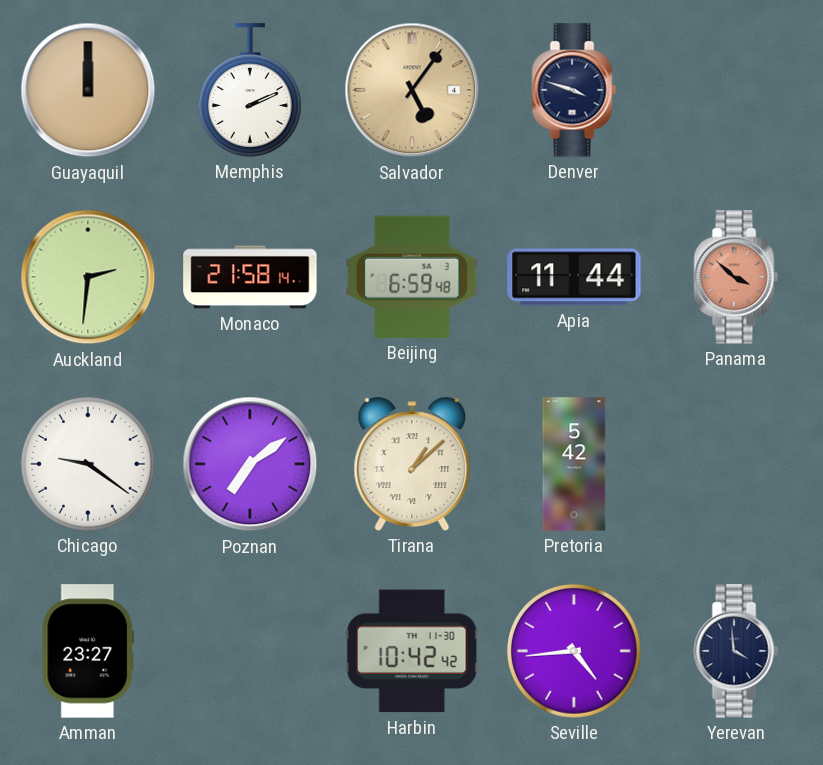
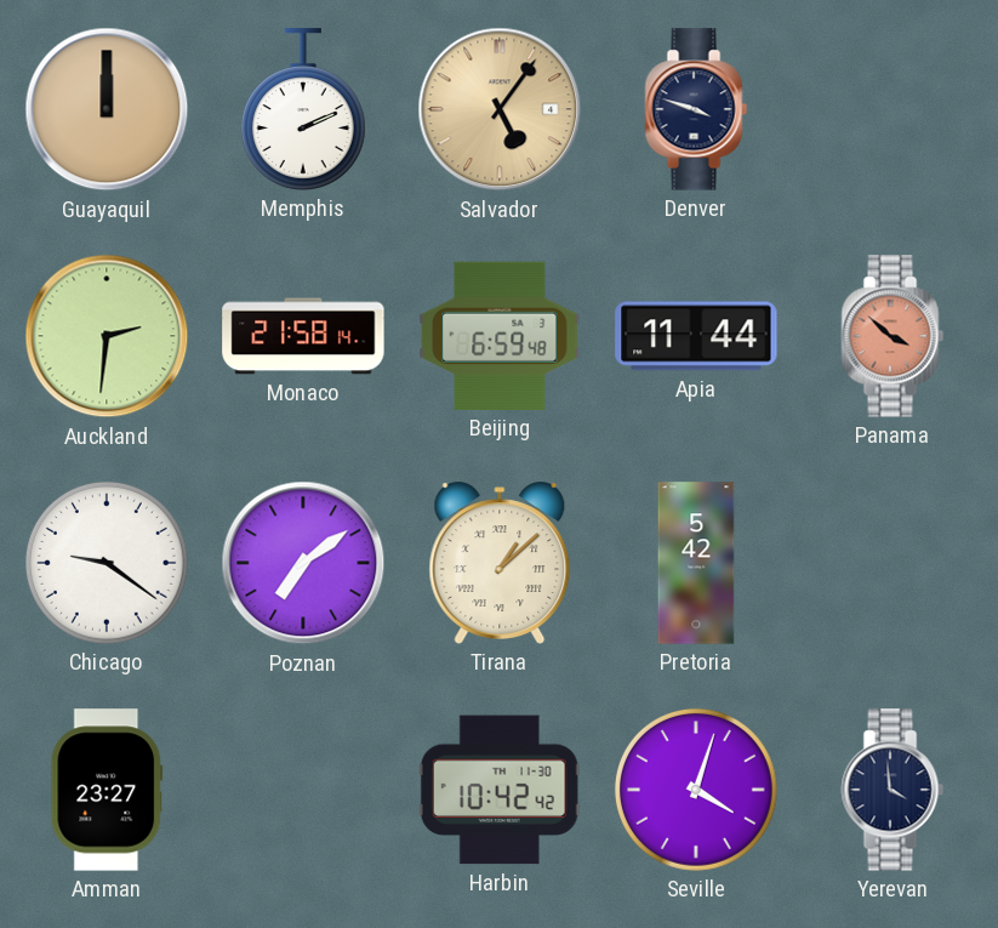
Seville: 4:44 -> 4:03
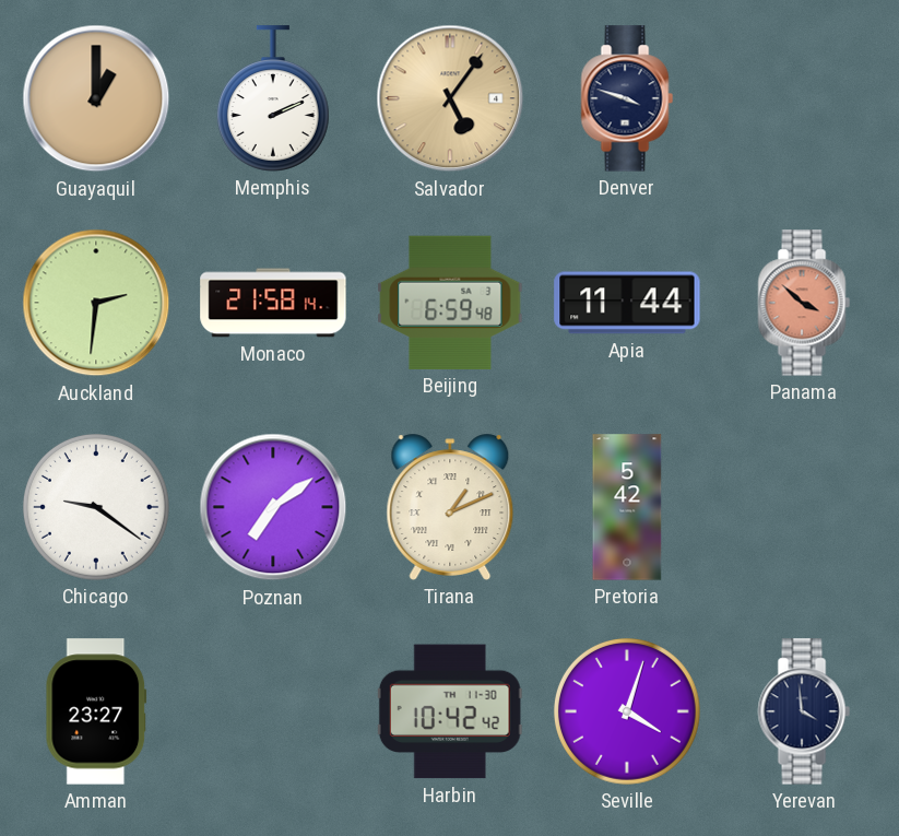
Guayaquil: 12:00 -> 1:00
Tirana: 1:08 -> 1:11
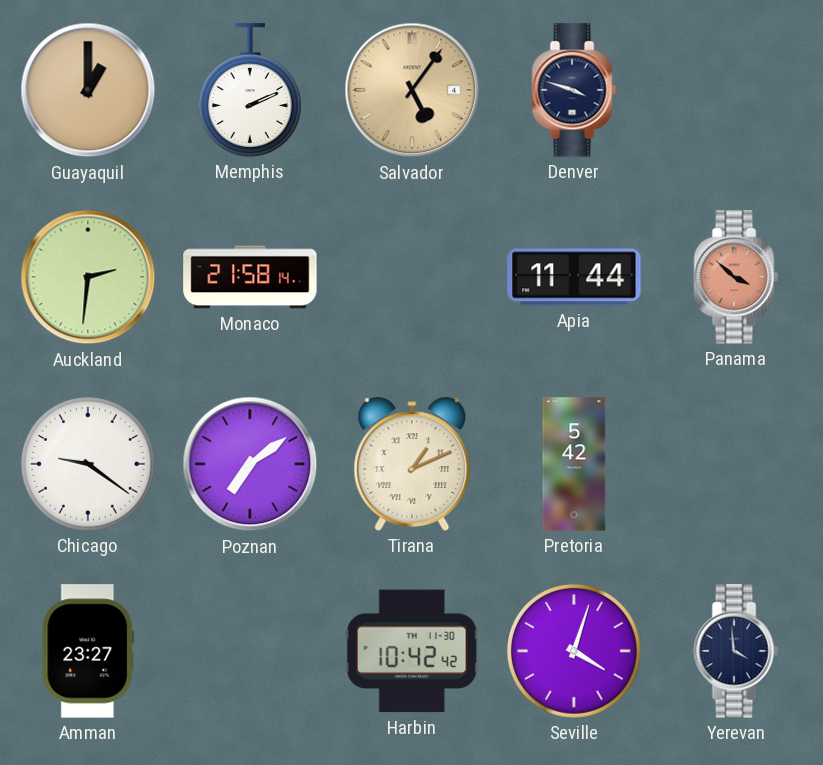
Beijing: 6:59 -> none
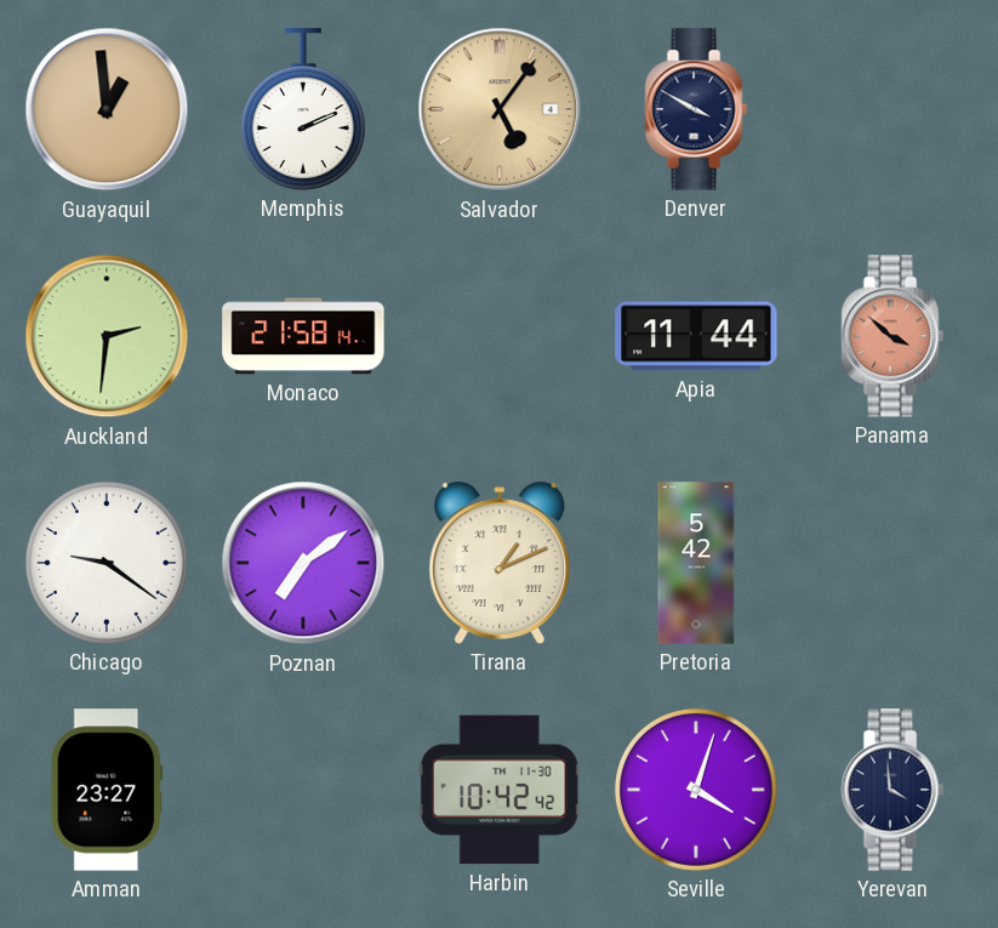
Guayaquil: 1:00 -> 12:59
Denver: 3:48 -> 3:50
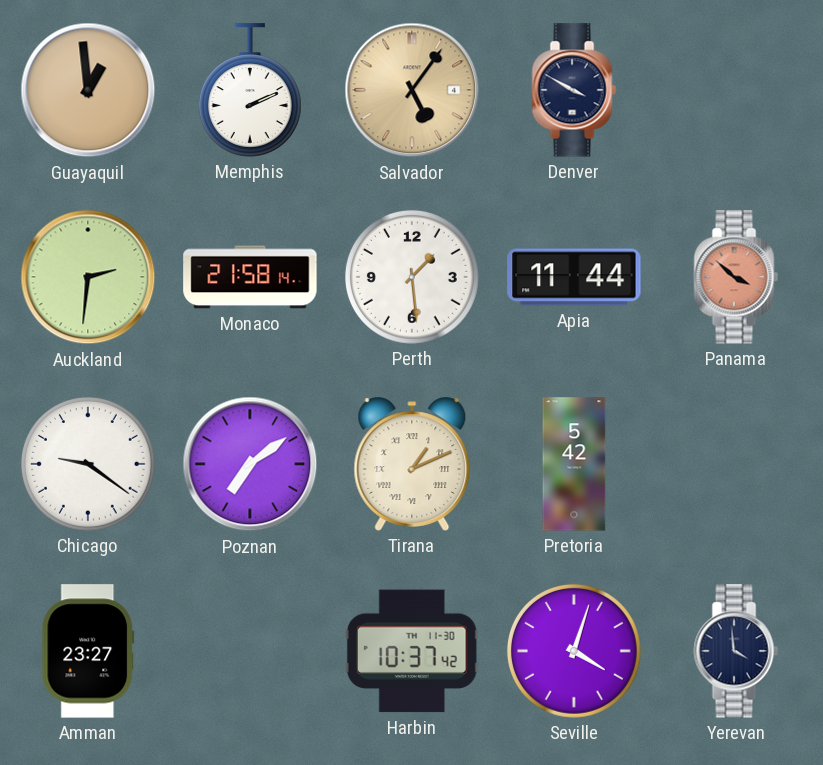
Perth: none -> 1:29
Harbin: 10:42 -> 10:37
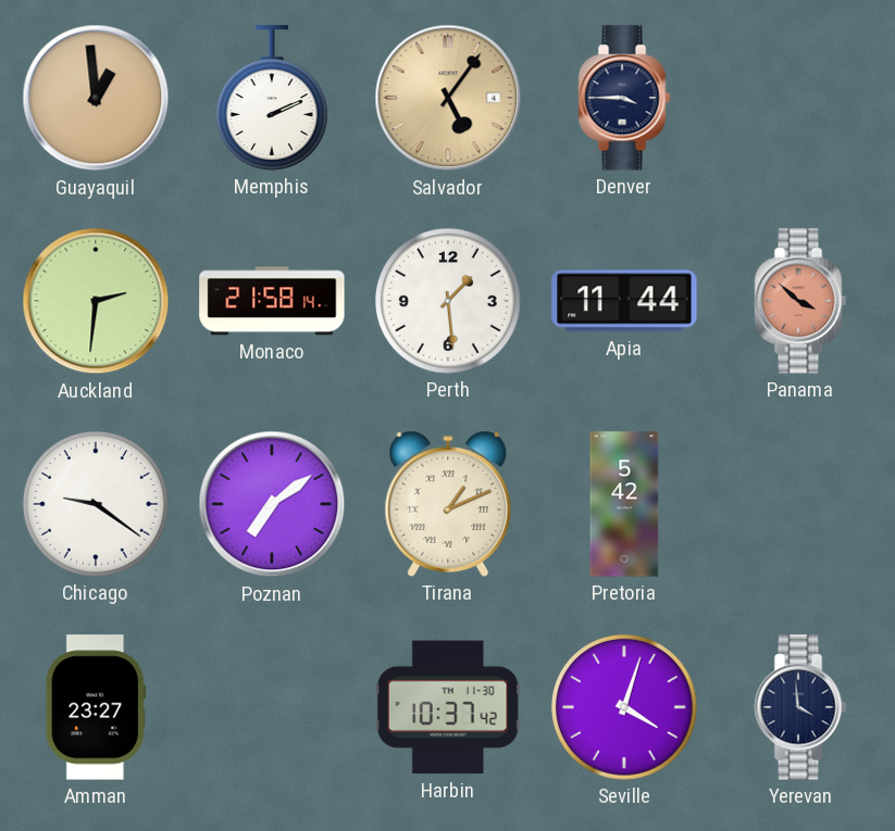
Denver: 3:50 -> 3:45
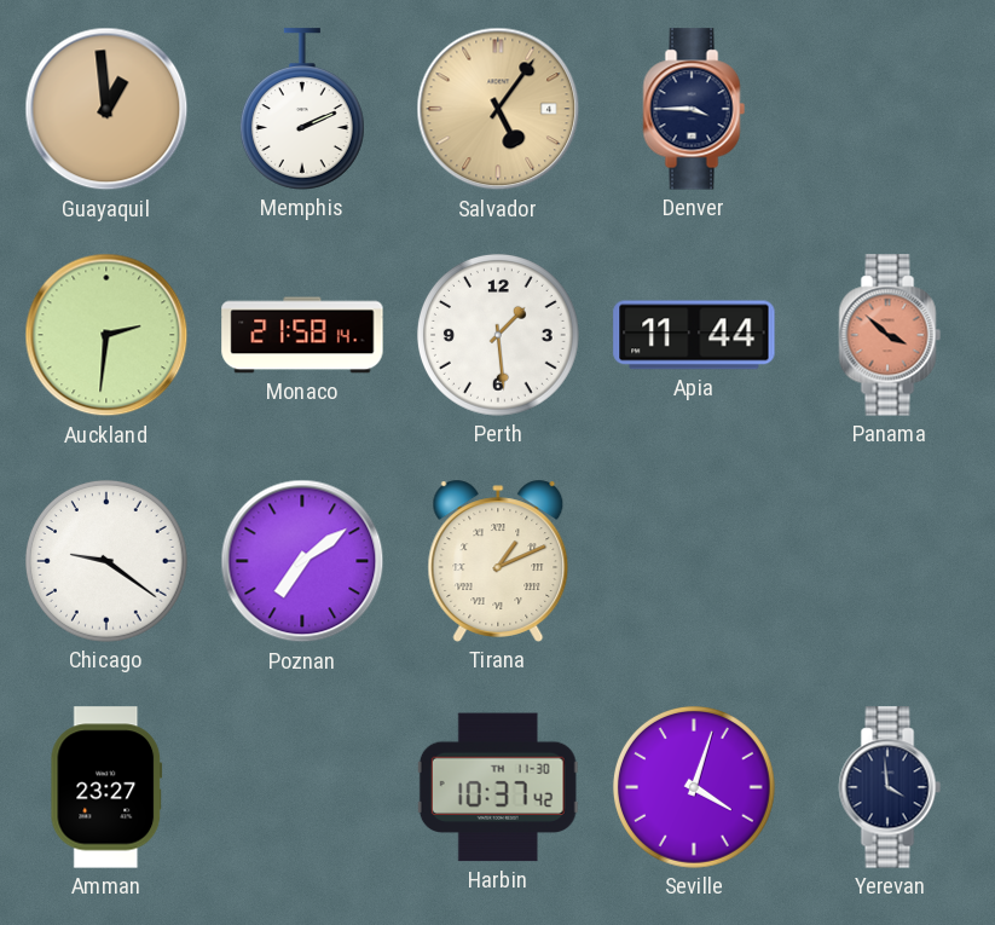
Pretoria: 5:42 -> none
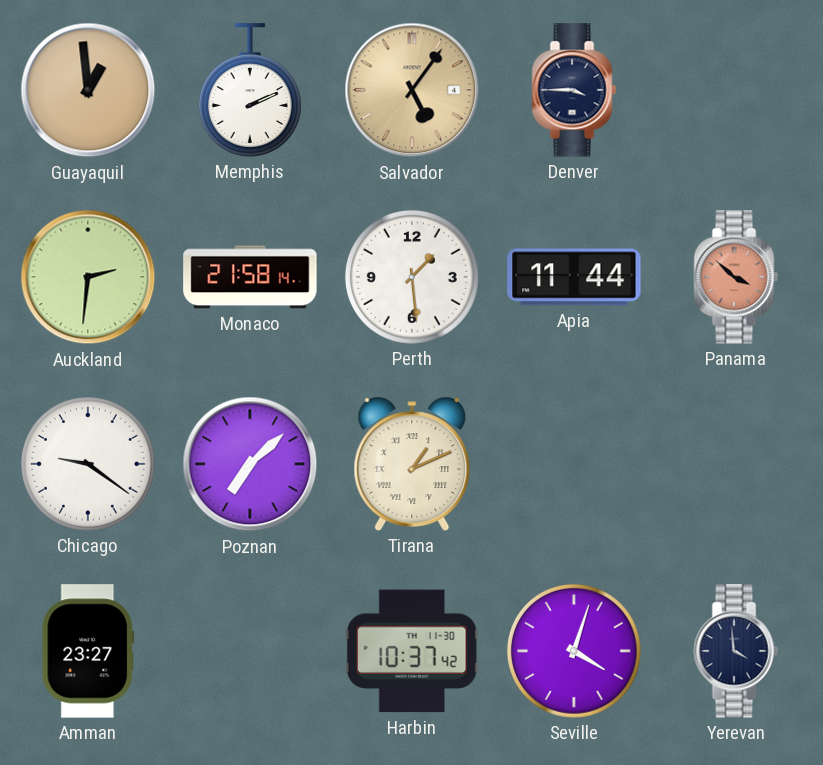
Poznan: 7:09 -> 7:08
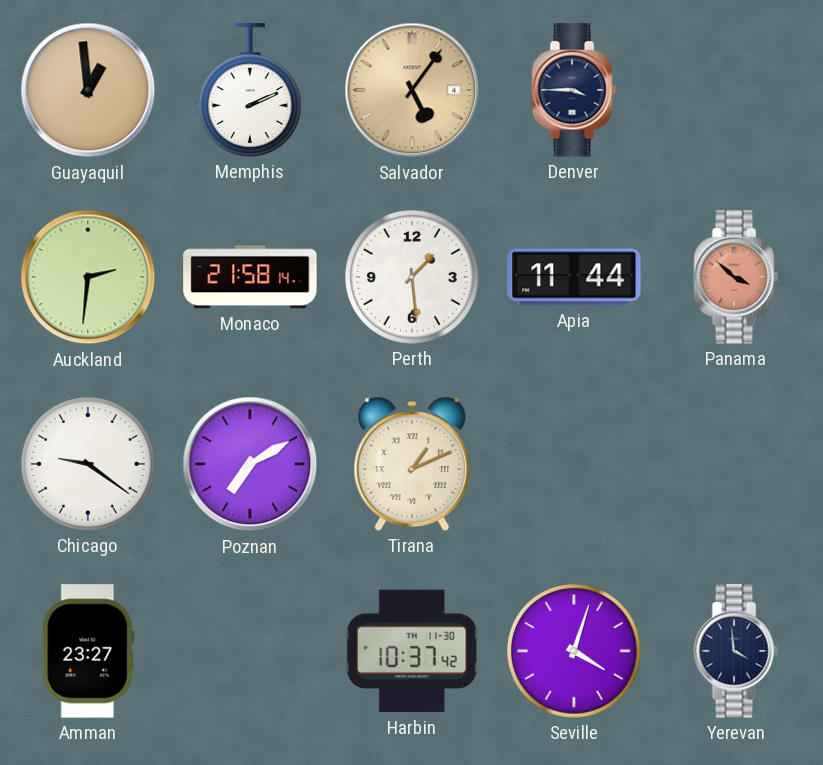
Poznan: 7:08 -> 7:10
